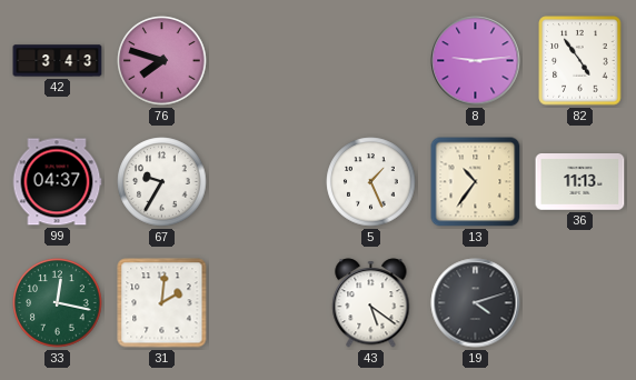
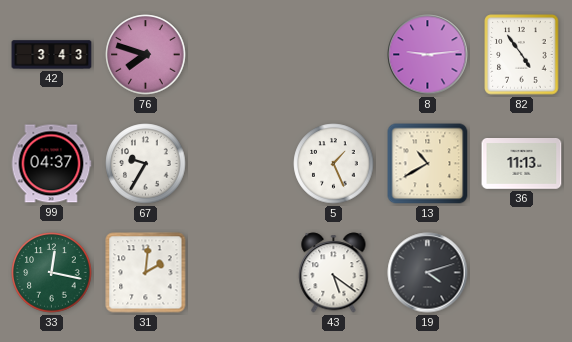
13: 10:36 -> 10:40
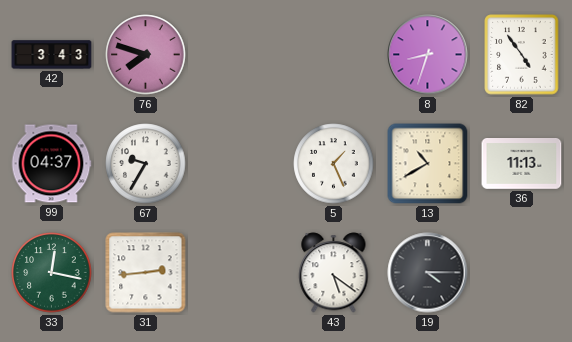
8: 9:14 -> 8:33
31: 2:01 -> 2:44
19: 4:12 -> 4:15
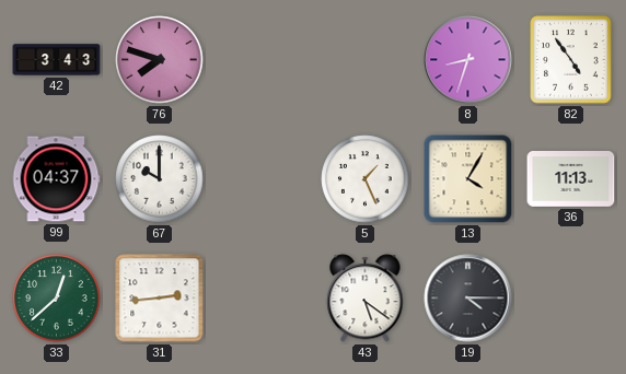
67: 9:35 -> 10:00
13: 10:40 -> 4:05
33: 12:17 -> 12:38
